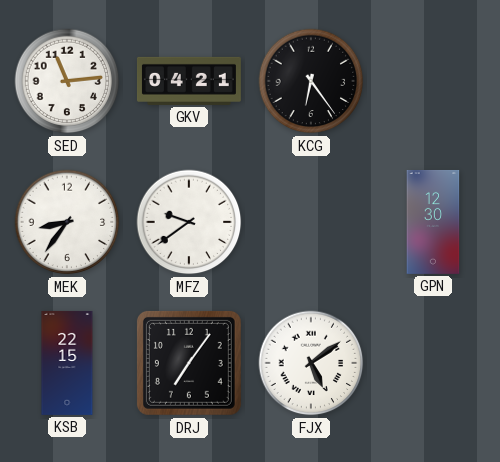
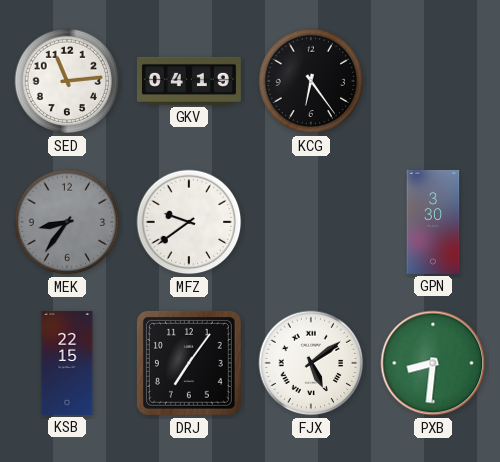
GKV: 04:21 -> 04:19
MEK dial: white -> grey
GPN: 12:30 -> 3:30
PXB: none -> 8:31
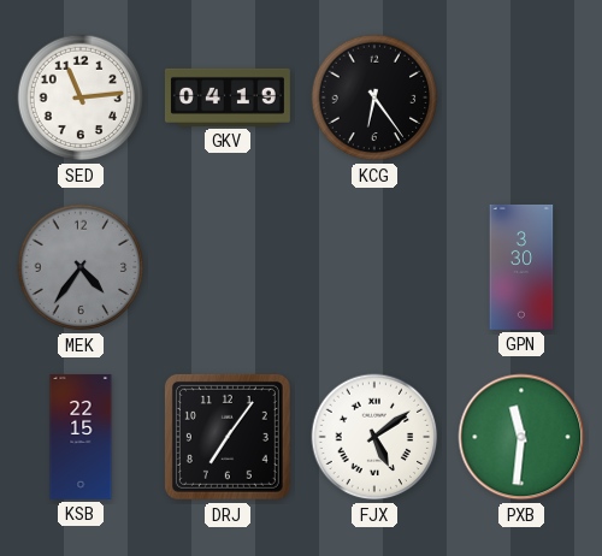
MEK: 8:36 -> 4:36
MFZ: 9:39 -> none
PXB: 8:31 -> 11:31
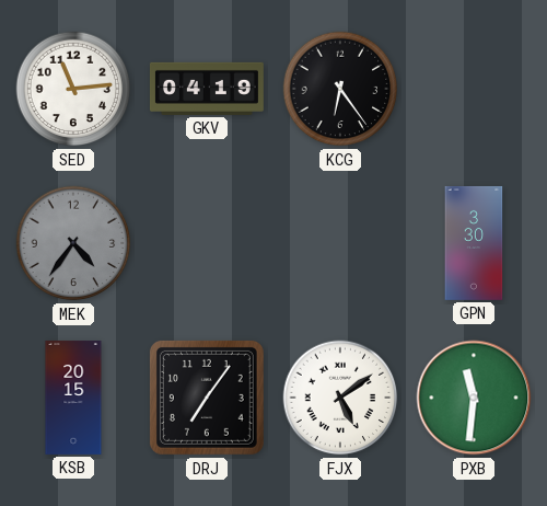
KSB: 22:15 -> 20:15
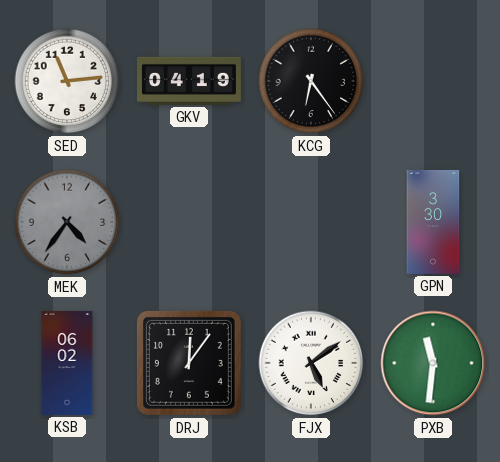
KSB: 20:15 -> 06:02
DRJ: 7:06 -> 12:06
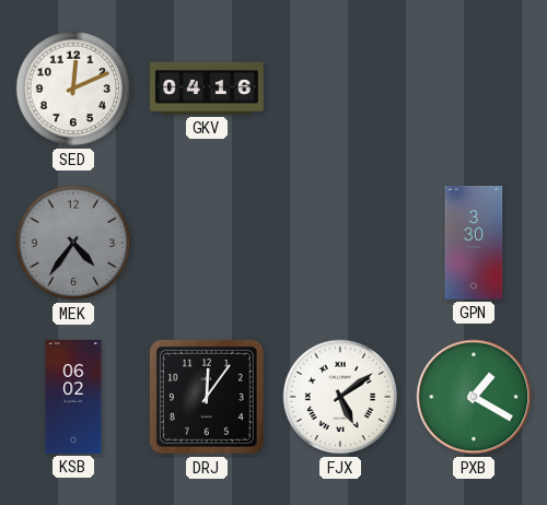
SED: 11:14 -> 12:11
GKV: 04:19 -> 04:16
KCG: 6:24 -> none
PXB: 11:31 -> 1:20
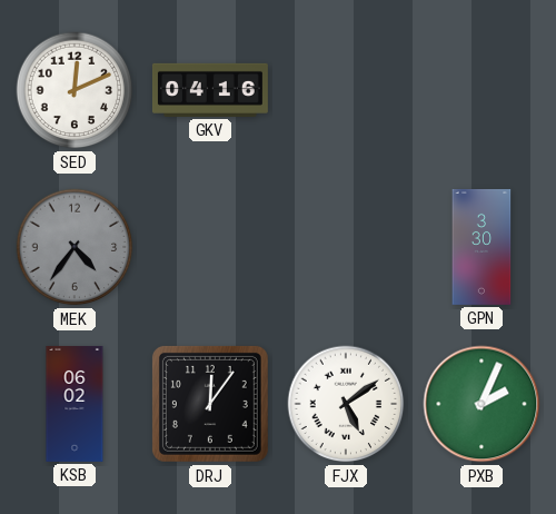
PXB: 1:20 -> 2:04
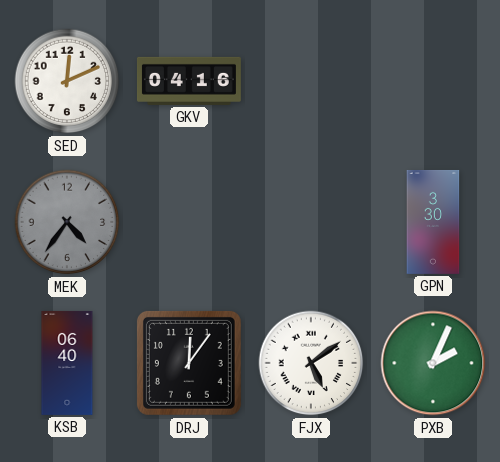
KSB: 06:02 -> 06:40
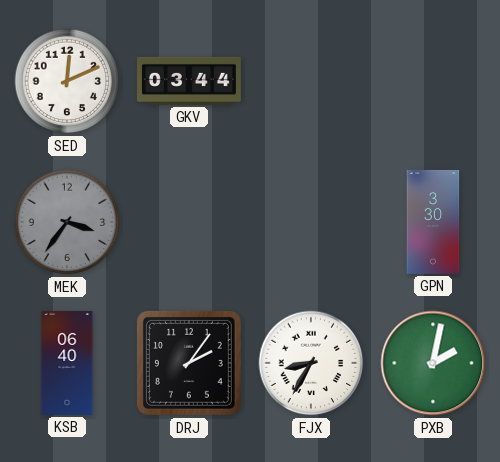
GKV: 04:16 -> 03:44
MEK: 4:36 -> 3:36
DRJ: 12:06 -> 2:06
FJX: 5:09 -> 8:35
PXB: 2:04 -> 2:02
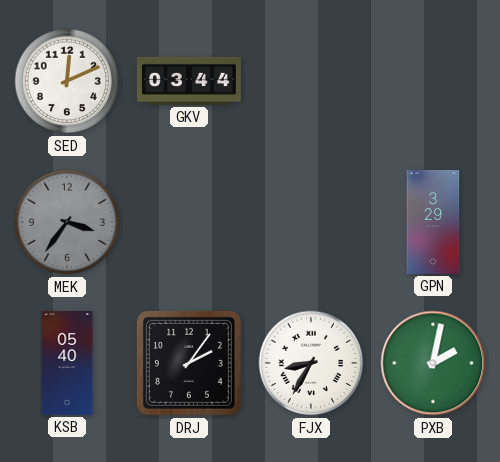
GPN: 3:30 -> 3:29
KSB: 06:40 -> 05:40
